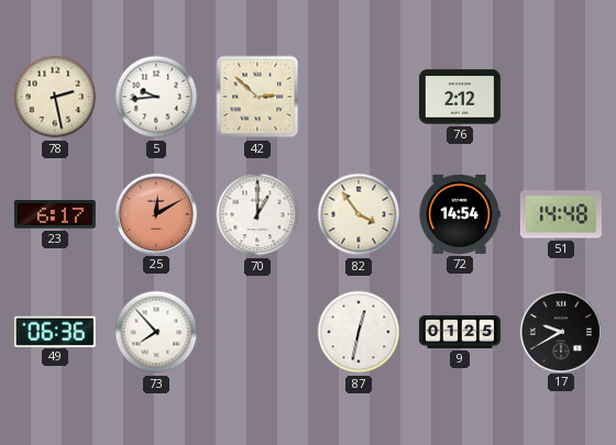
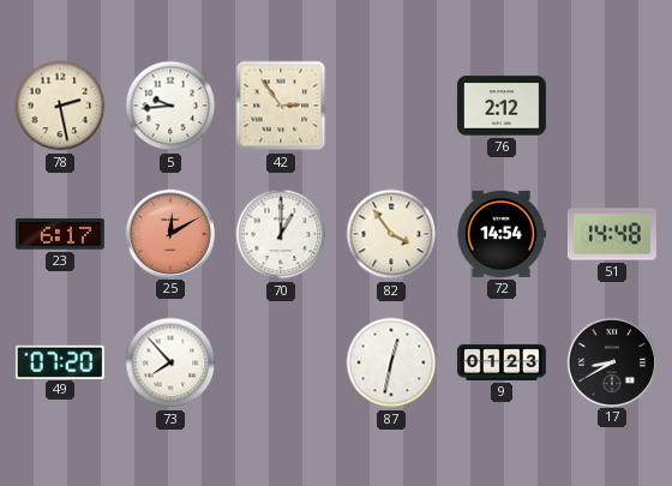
42: 2:52 -> 2:54
49: 06:36 -> 07:20
9: 01:25 -> 01:23
17: 9:40 -> 8:40
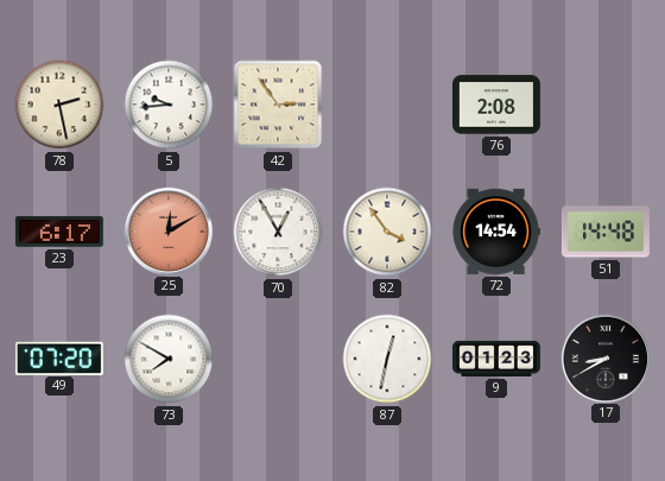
76: 2:12 -> 2:08
70: 1:00 -> 12:55
73: 7:53 -> 7:50
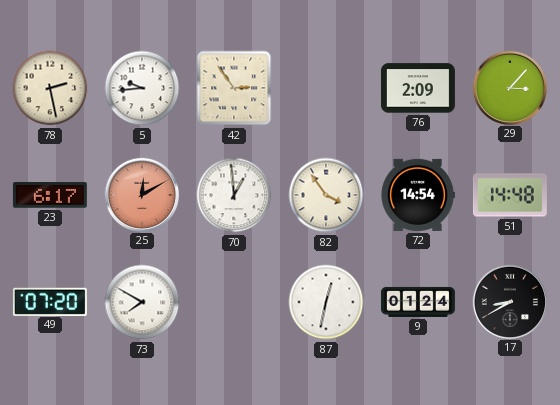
76: 2:08 -> 2:09
29: none -> 3:07
70: 12:55 -> 12:59
9: 01:23 -> 01:24
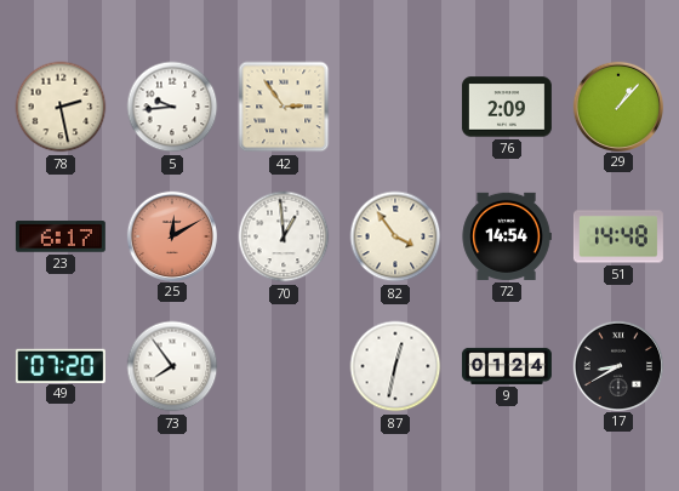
29: 3:07 -> 1:07
73: 7:50 -> 7:54
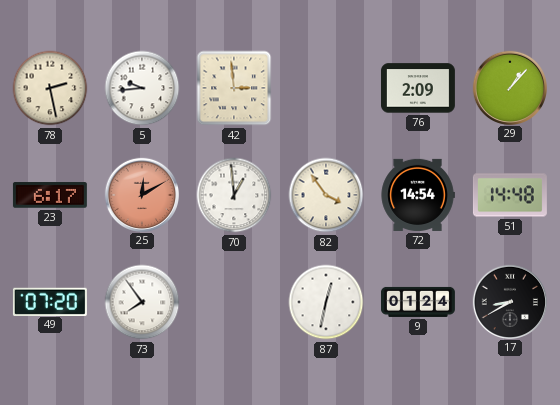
42: 2:54 -> 2:59
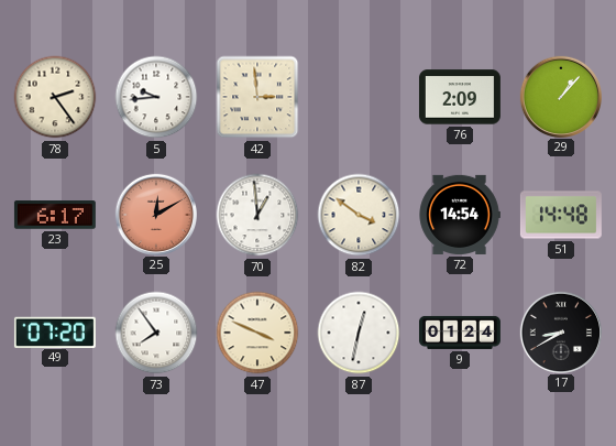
78: 2:28 -> 2:24
82: 3:54 -> 3:51
47: none -> 3:49
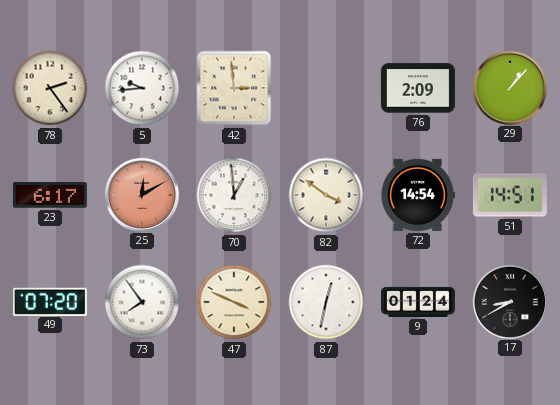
51: 14:48 -> 14:51
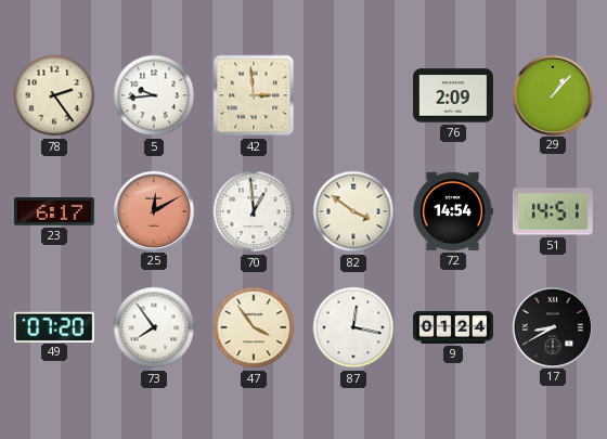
47: 3:49 -> 3:54
87: 12:32 -> 12:17
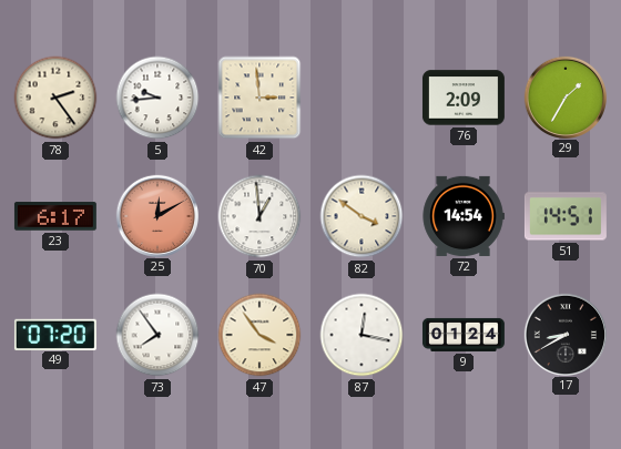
29: 1:07 -> 1:35
